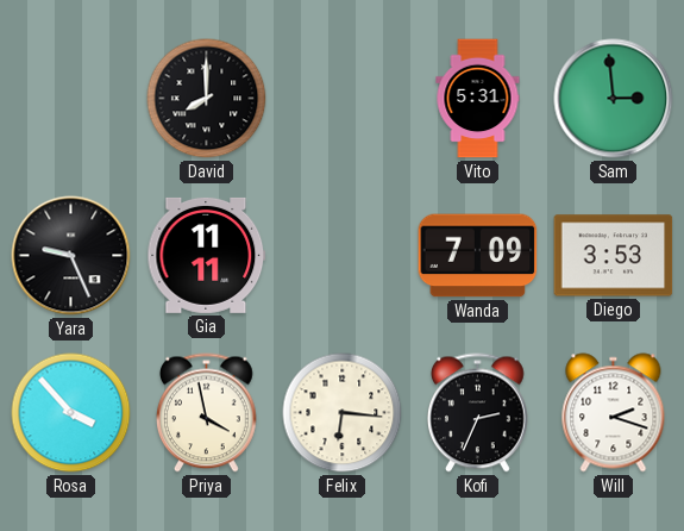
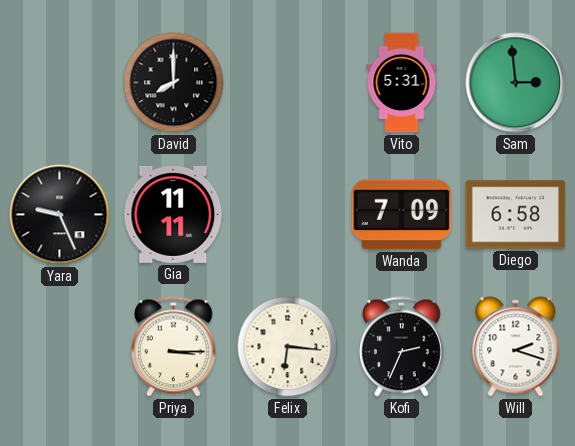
Diego: 3:53 -> 6:58
Rosa: 3:53 -> none
Priya: 3:58 -> 3:15
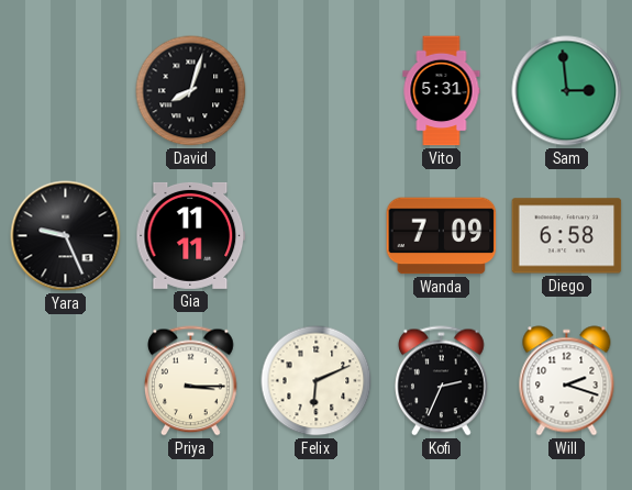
David: 8:00 -> 8:03
Felix: 6:16 -> 6:11
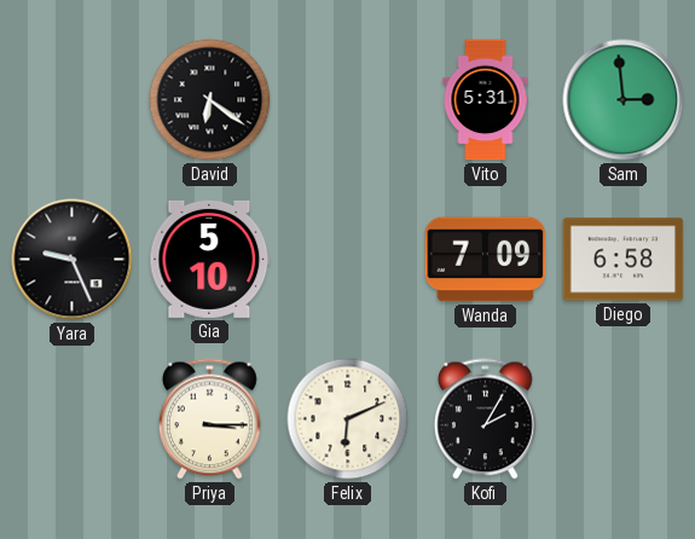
David: 8:03 -> 6:21
Gia: 11:11 -> 5:10
Kofi: 2:34 -> 2:05
Will: 2:18 -> none
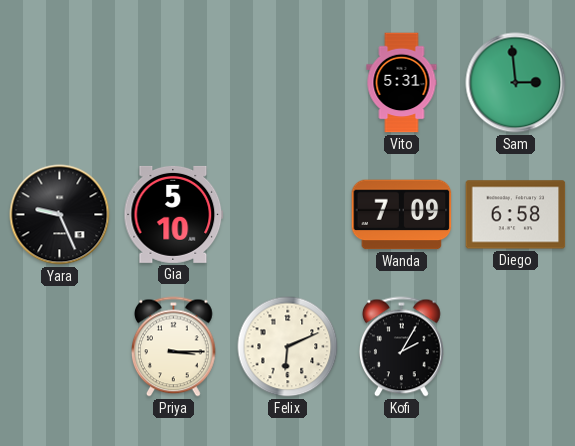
David: 6:21 -> none
